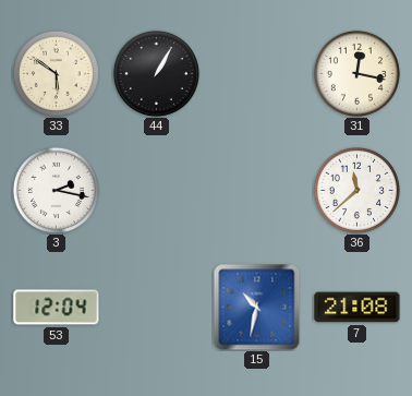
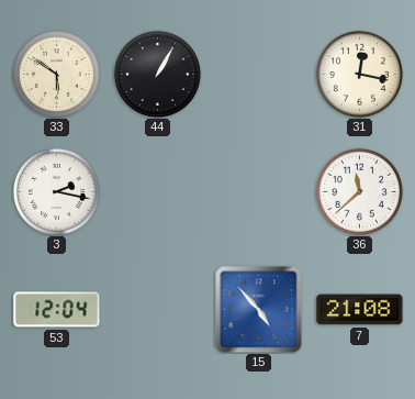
15: 10:32 -> 4:53
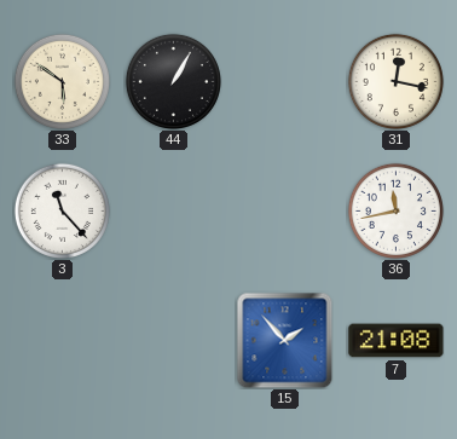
3: 2:17 -> 11:23
36: 11:38 -> 11:43
53: 12:04 -> none
15: 4:53 -> 1:53
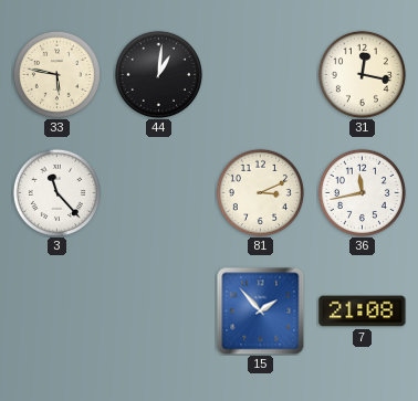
33: 5:51 -> 5:47
44: 1:05 -> 1:01
81: none -> 3:11
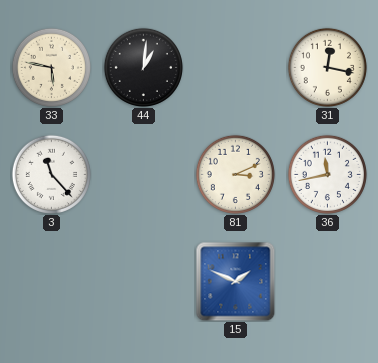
15: 1:53 -> 1:49
7: 21:08 -> none
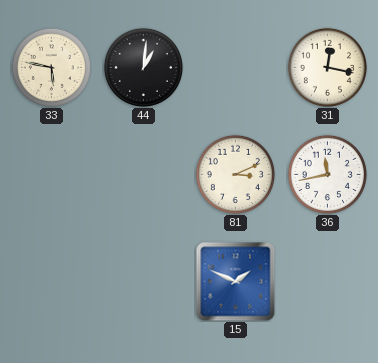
3: 11:23 -> none
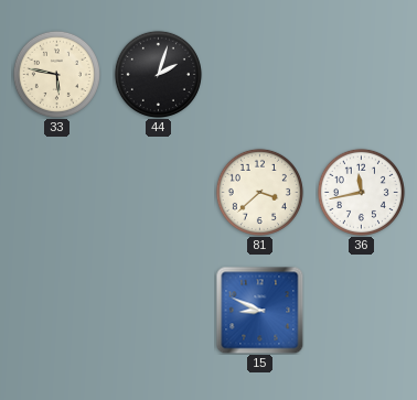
44: 1:01 -> 2:03
31: 12:17 -> none
81: 3:11 -> 3:38
15: 1:49 -> 8:49
